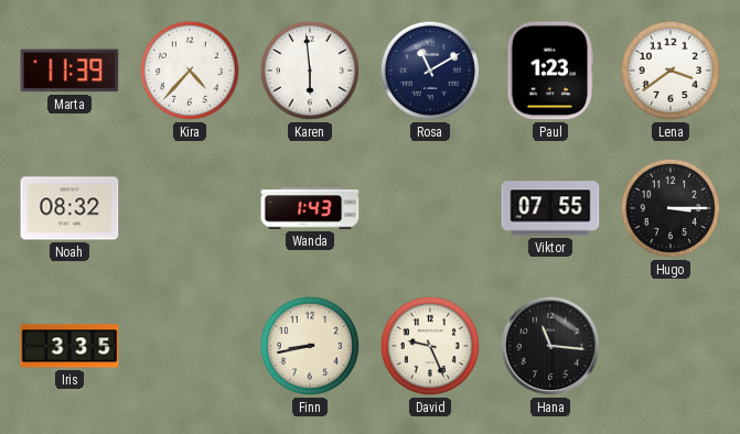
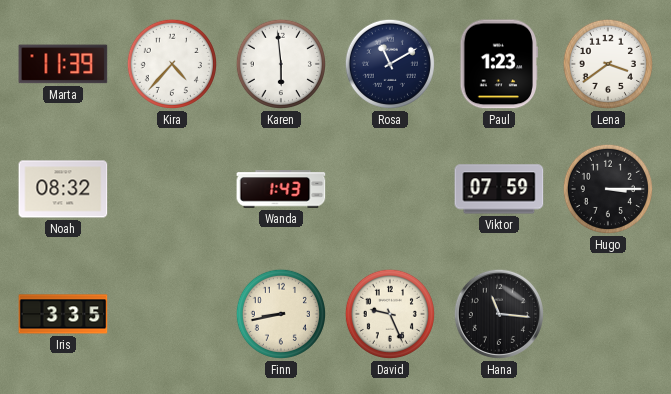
Viktor: 07:55 -> 07:59
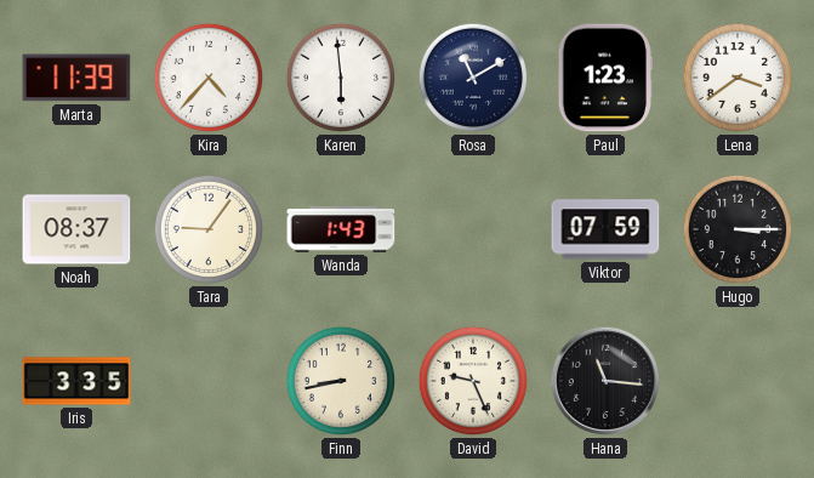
Noah: 08:32 -> 08:37
Tara: none -> 9:06
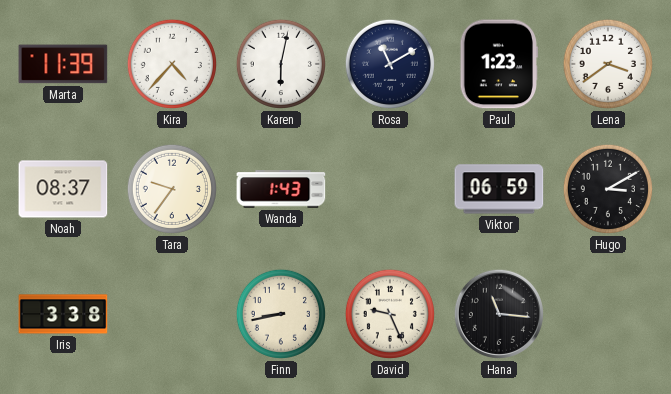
Karen: 5:59 -> 6:02
Tara: 9:06 -> 9:36
Viktor: 07:59 -> 06:59
Hugo: 3:15 -> 3:10
Iris: 3:35 -> 3:38
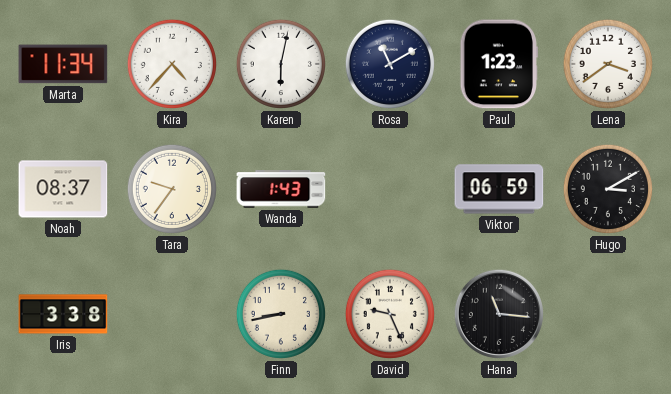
Marta: 11:39 -> 11:34
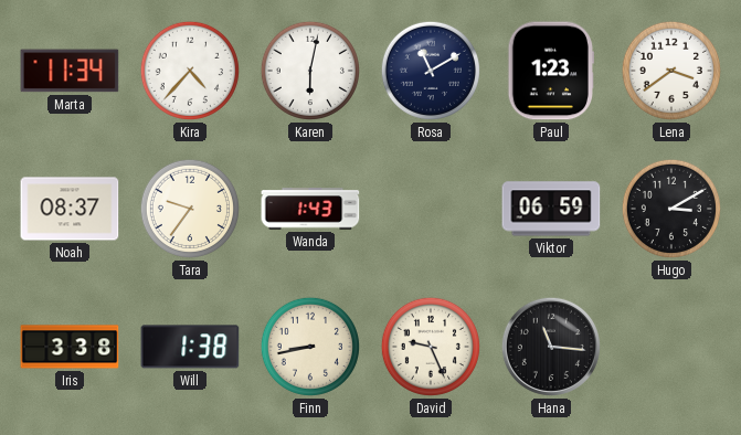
Will: none -> 1:38
